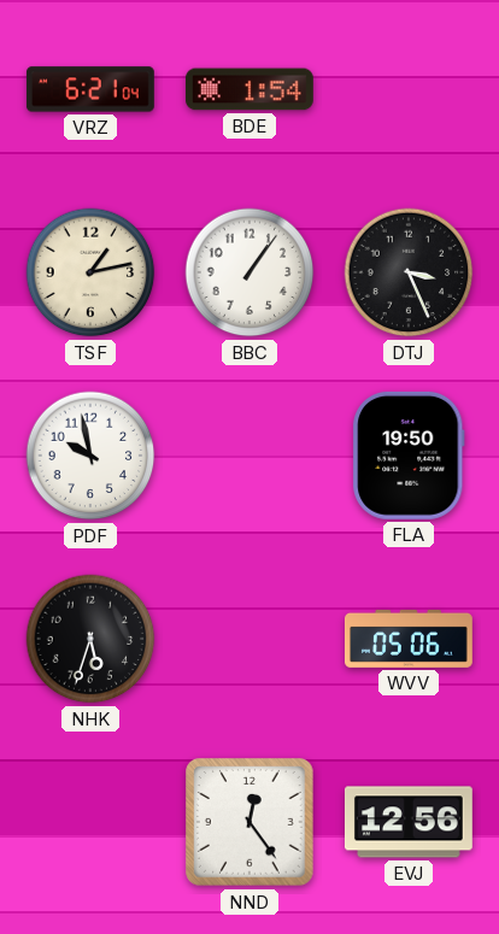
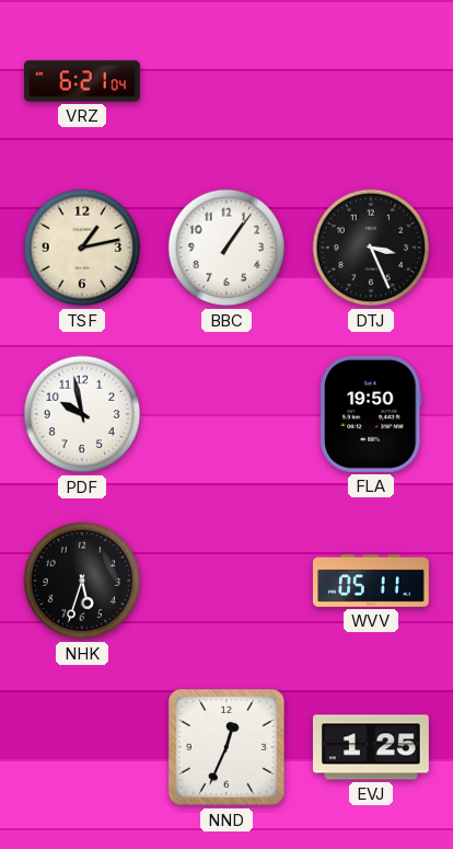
BDE: 1:54 -> none
WVV: 05:06 -> 05:11
NND: 12:24 -> 12:34
EVJ: 12:56 -> 1:25
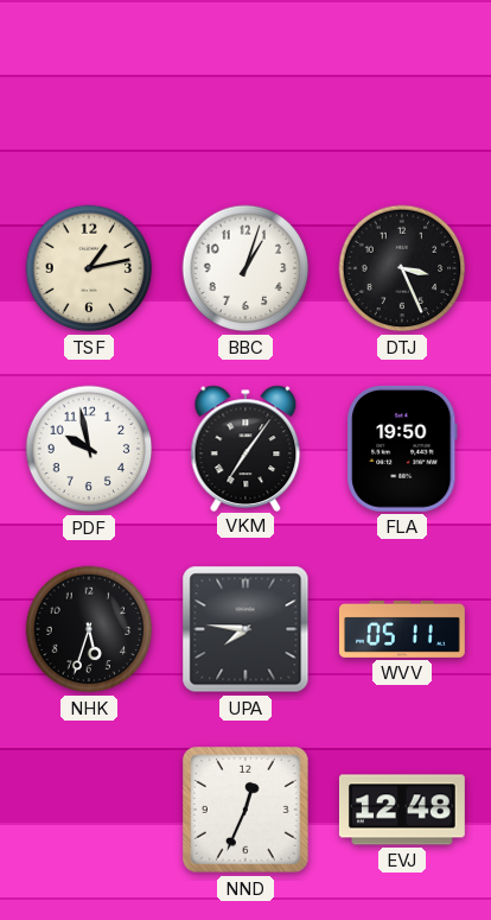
VRZ: 6:21 -> none
BBC: 1:06 -> 1:03
VKM: none -> 7:06
UPA: none -> 7:46
EVJ: 1:25 -> 12:48
